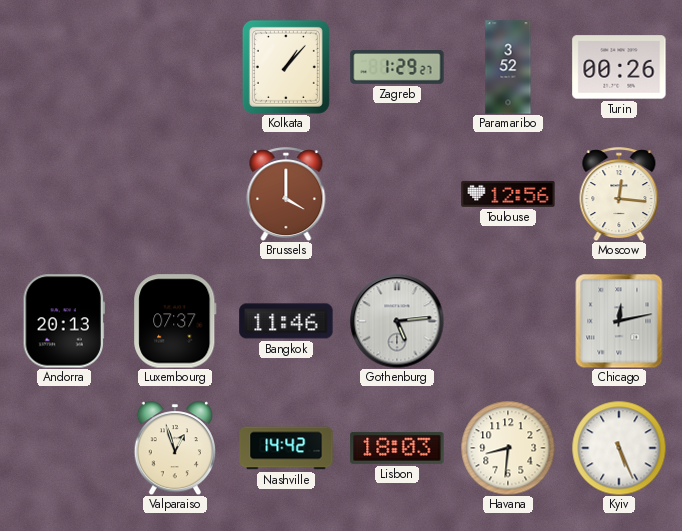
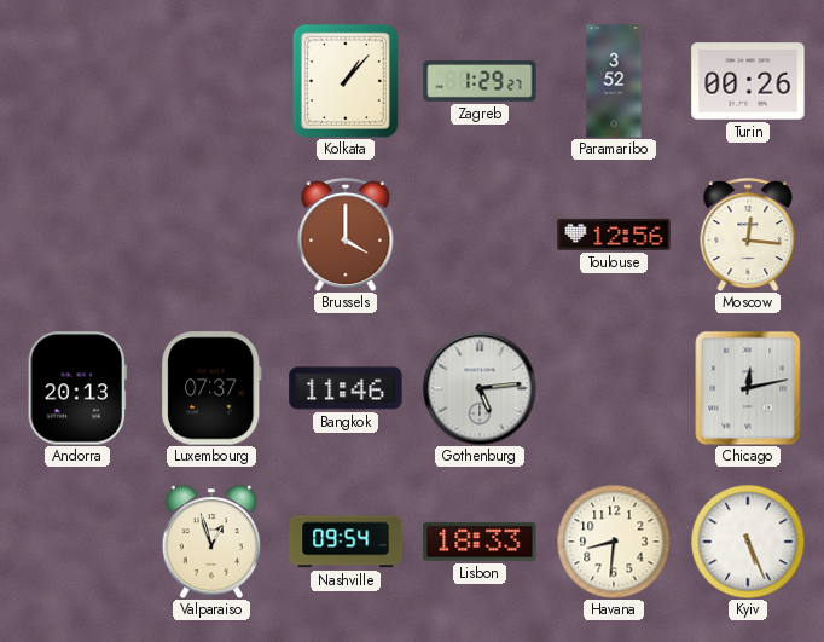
Nashville: 14:42 -> 09:54
Lisbon: 18:03 -> 18:33
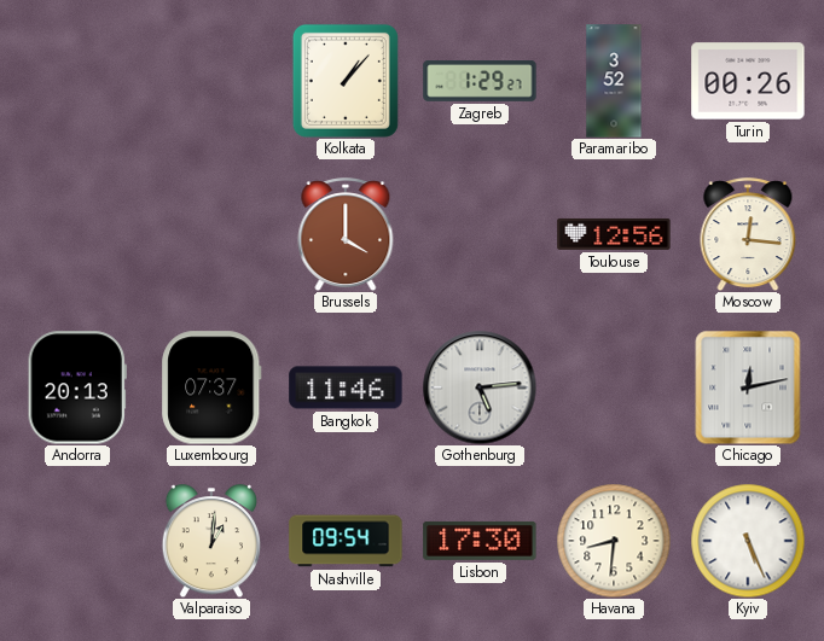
Valparaiso: 12:57 -> 1:01
Lisbon: 18:33 -> 17:30
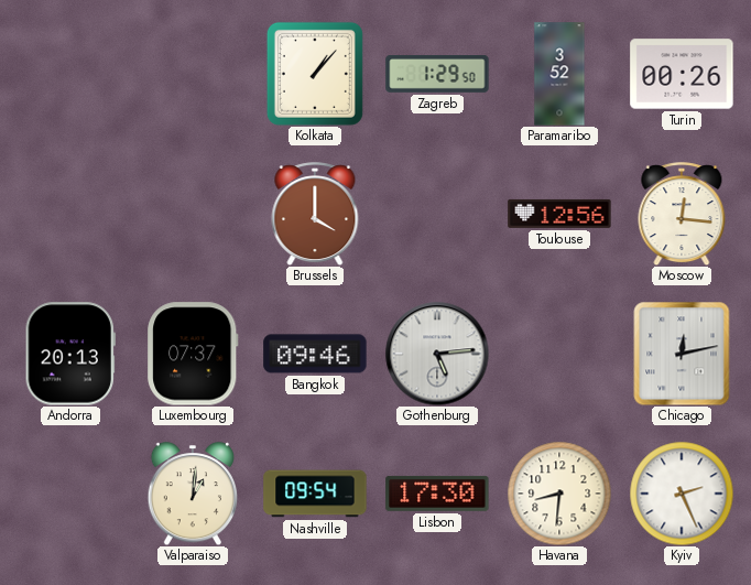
Zagreb: 1:29:27 -> 1:29:50
Bangkok: 11:46 -> 09:46
Kyiv: 5:26 -> 2:26
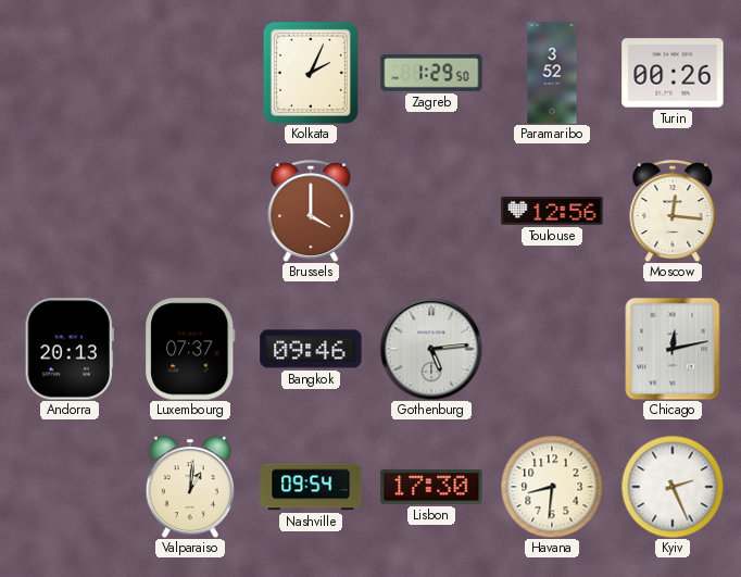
Kolkata: 1:07 -> 2:04
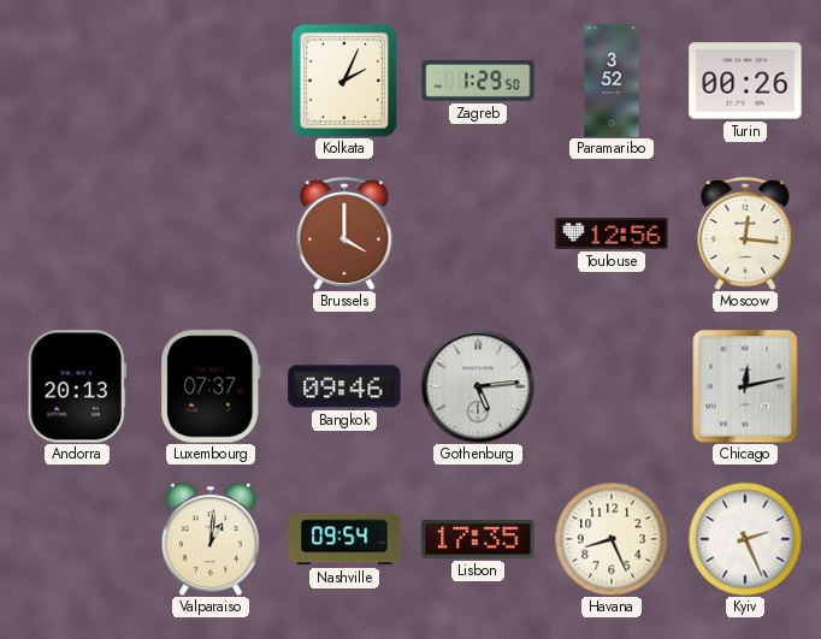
Lisbon: 17:30 -> 17:35
Havana: 8:31 -> 8:26
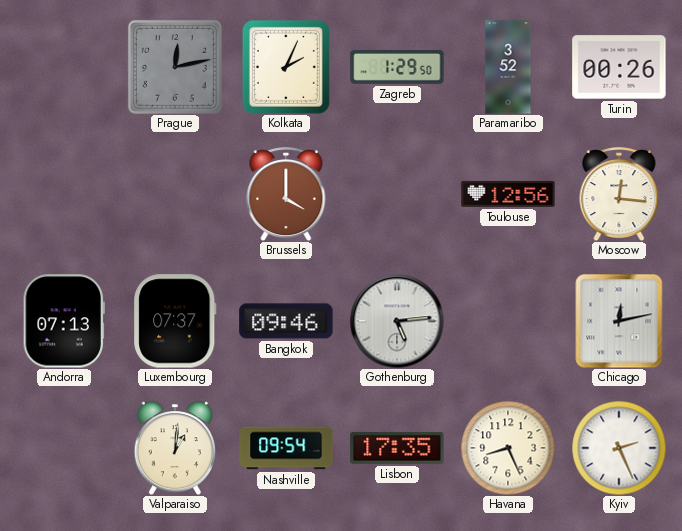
Prague: none -> 12:13
Andorra: 20:13 -> 07:13
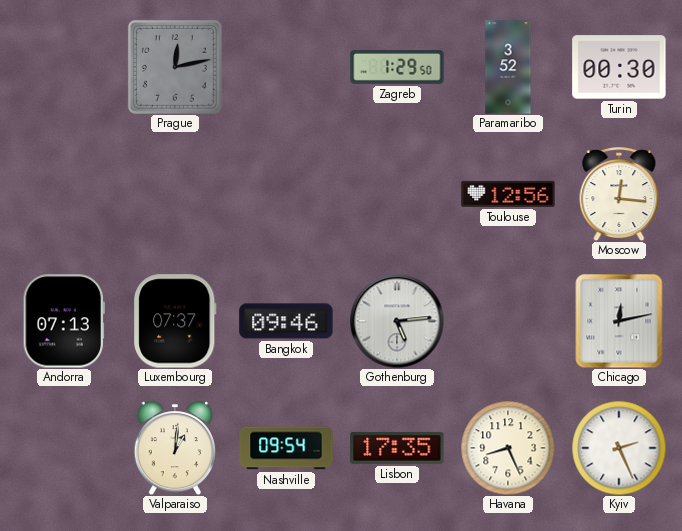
Kolkata: 2:04 -> none
Turin: 00:26 -> 00:30
Brussels: 4:00 -> none
